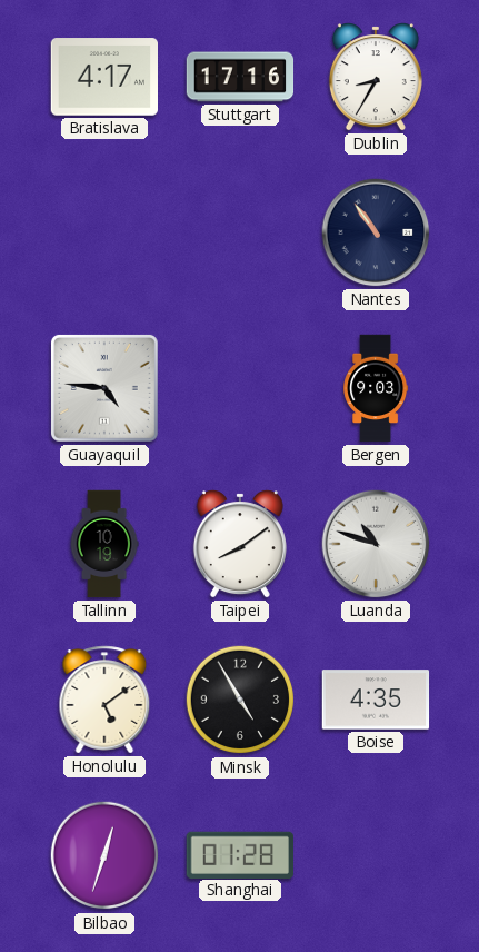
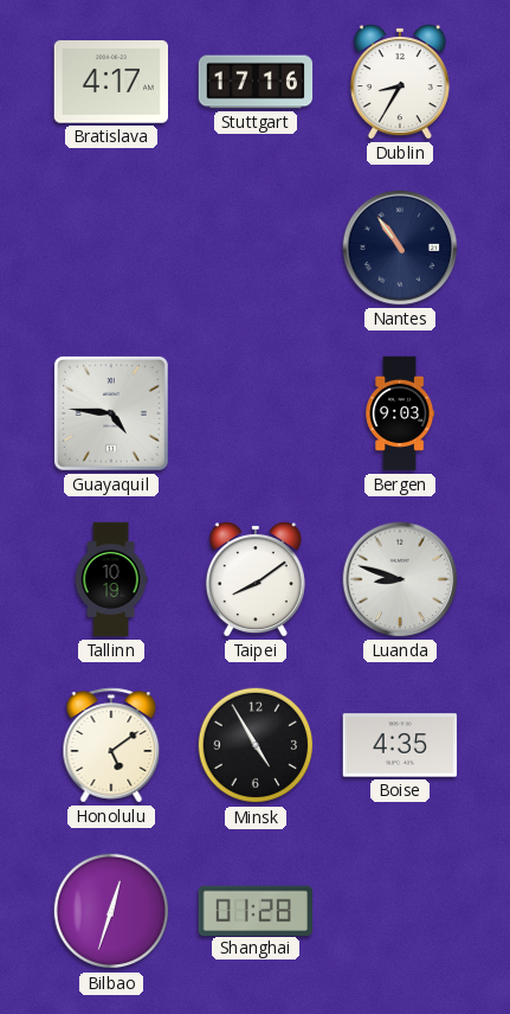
Luanda: 10:48 -> 8:48
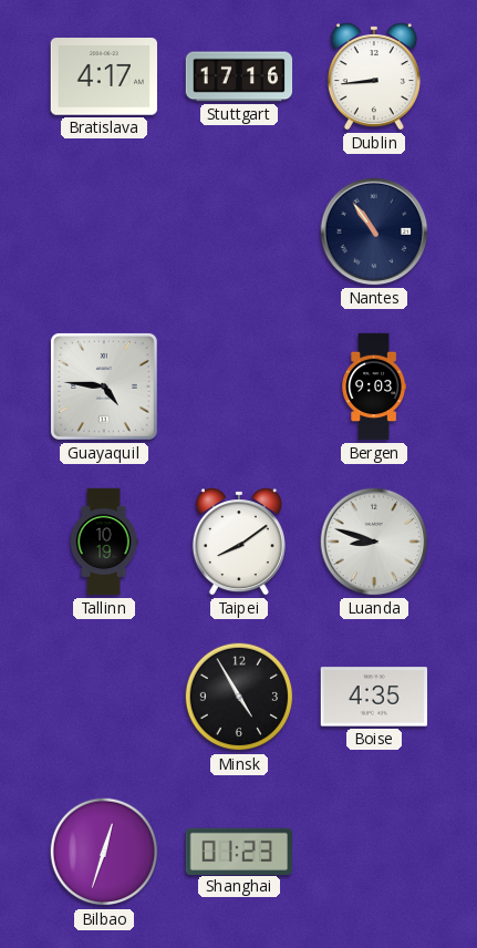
Dublin: 8:35 -> 8:44
Honolulu: 5:09 -> none
Shanghai: 01:28 -> 01:23
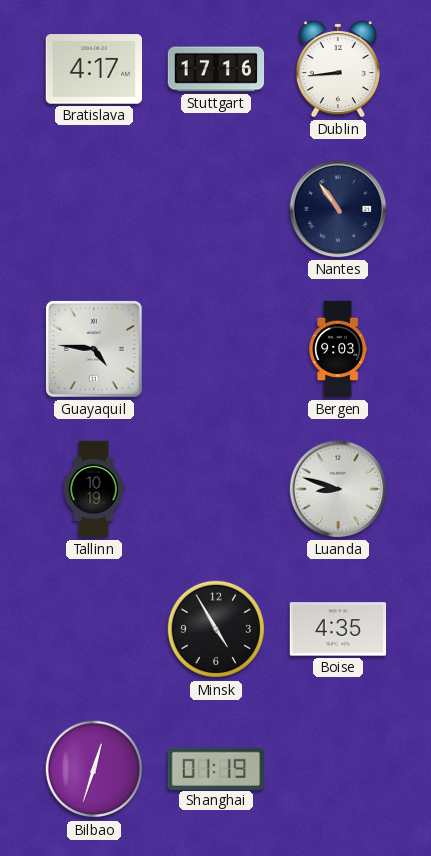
Taipei: 8:09 -> none
Shanghai: 01:23 -> 01:19
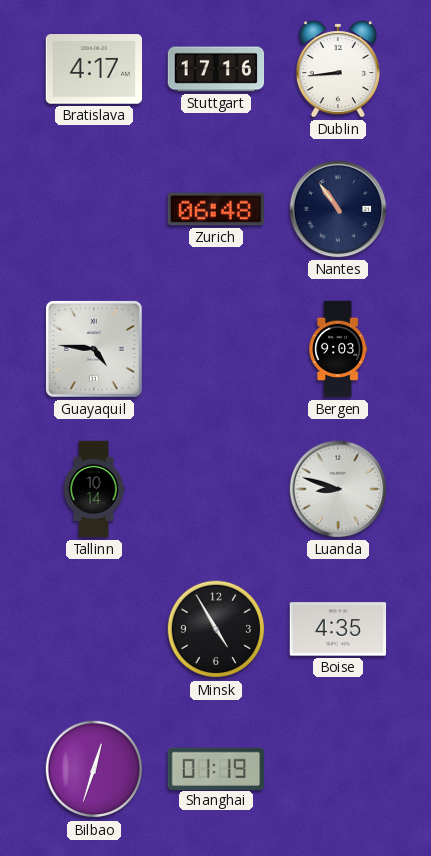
Zurich: none -> 06:48
Tallinn: 10:19 -> 10:14
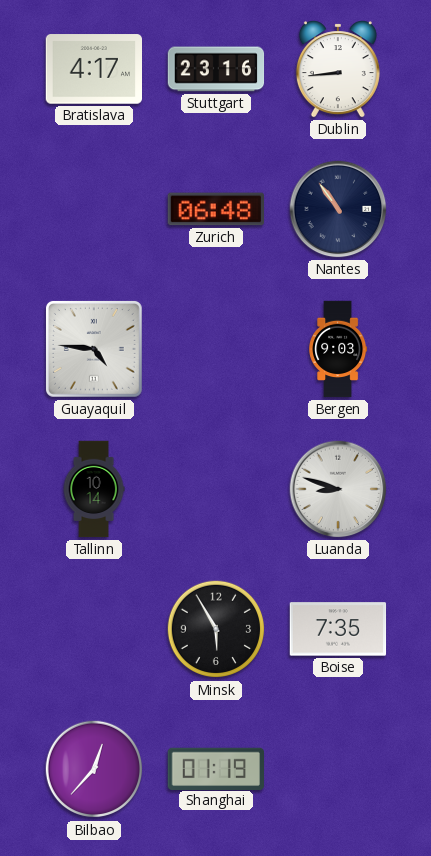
Stuttgart: 17:16 -> 23:16
Minsk: 4:55 -> 5:55
Boise: 4:35 -> 7:35
Bilbao: 12:33 -> 12:37
